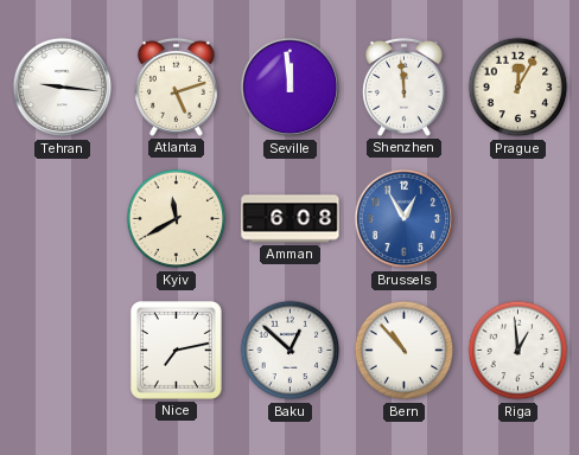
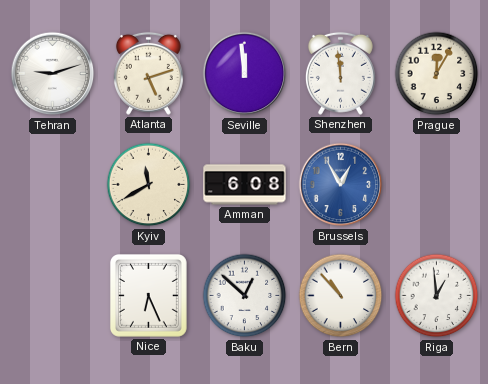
Tehran: 9:16 -> 9:12
Nice: 7:13 -> 6:26
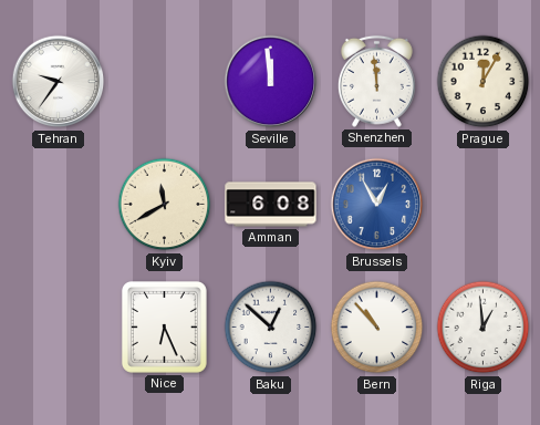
Tehran: 9:12 -> 9:36
Atlanta: 5:12 -> none
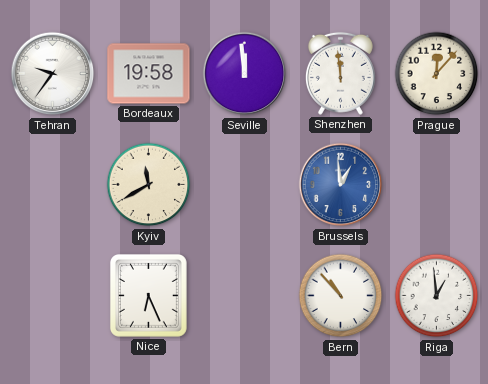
Bordeaux: none -> 19:58
Prague: 12:05 -> 12:07
Amman: 6:08 -> none
Brussels: 12:55 -> 12:59
Baku: 12:52 -> none
